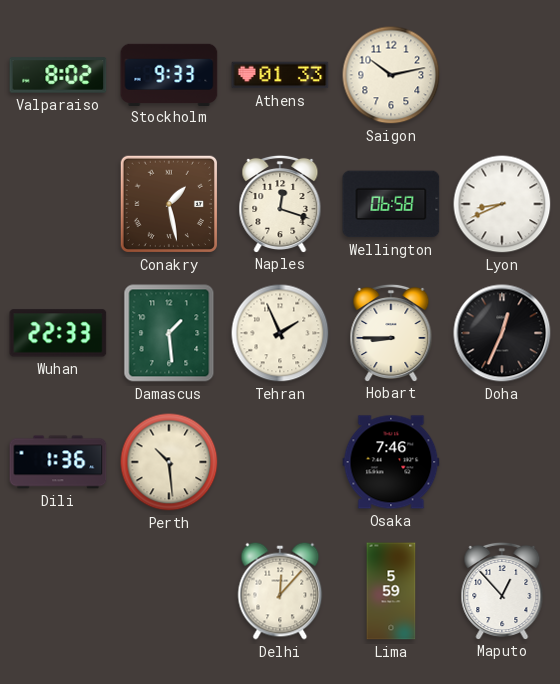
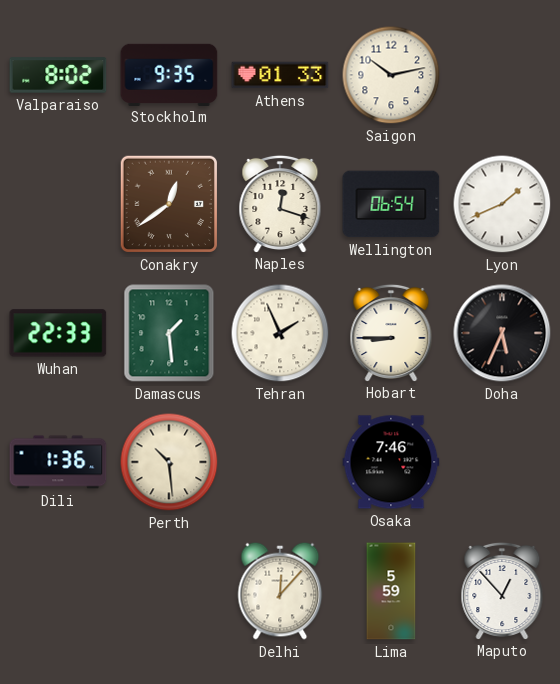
Stockholm: 9:33 -> 9:35
Conakry: 1:28 -> 12:39
Wellington: 06:58 -> 06:54
Lyon: 8:41 -> 1:41
Doha: 12:34 -> 5:34
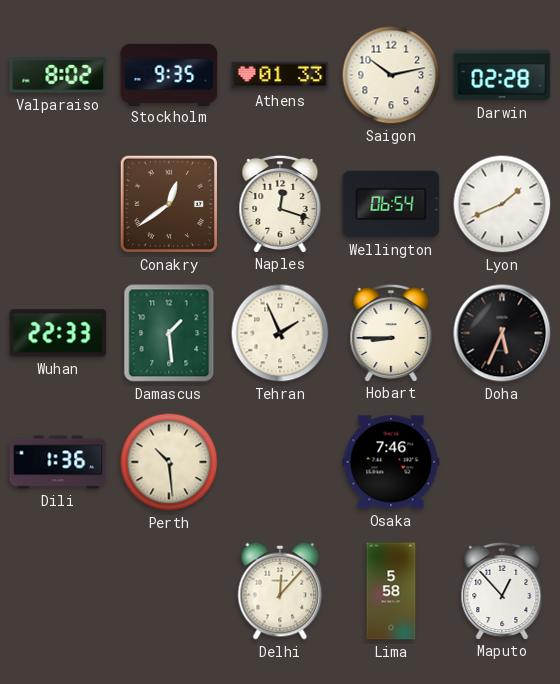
Darwin: none -> 02:28
Lima: 5:59 -> 5:58
